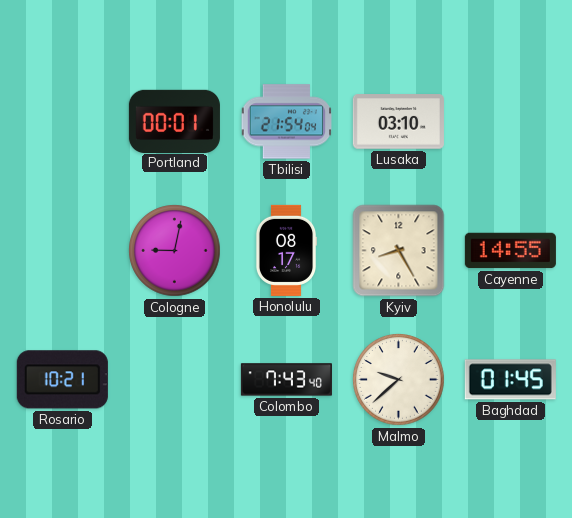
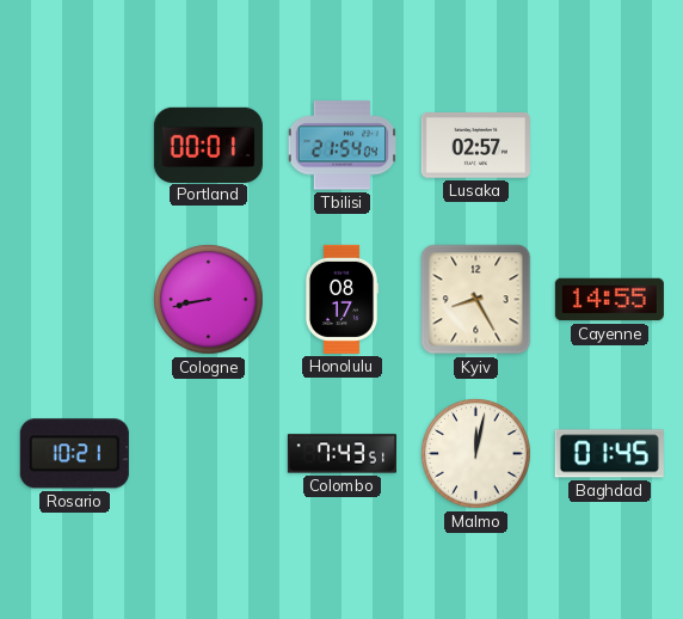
Lusaka: 03:10 -> 02:57
Cologne: 9:02 -> 8:43
Colombo: 7:43:40 -> 7:43:51
Malmo: 9:38 -> 12:02
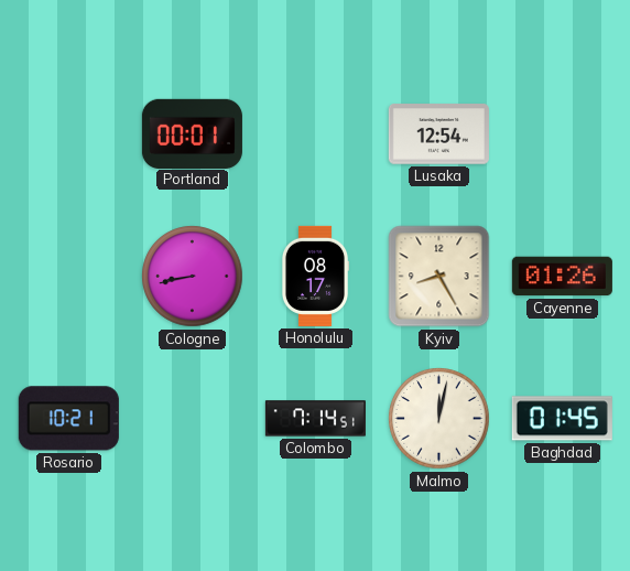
Tbilisi: 21:54 -> none
Lusaka: 02:57 -> 12:54
Cayenne: 14:55 -> 01:26
Colombo: 7:43 -> 7:14
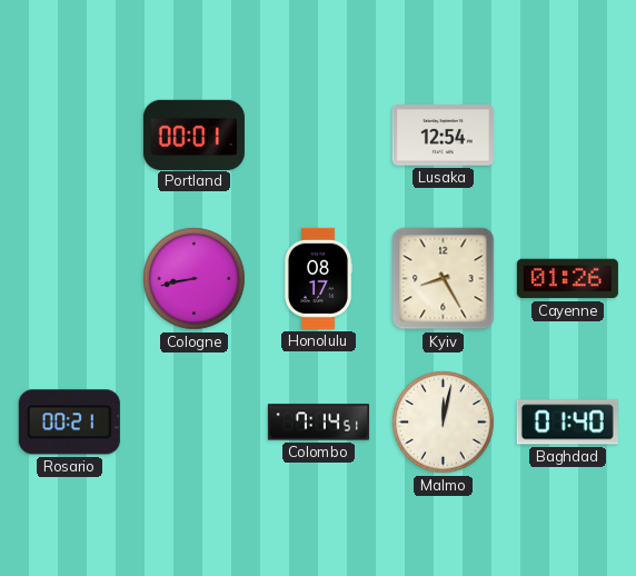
Rosario: 10:21 -> 00:21
Baghdad: 01:45 -> 01:40
